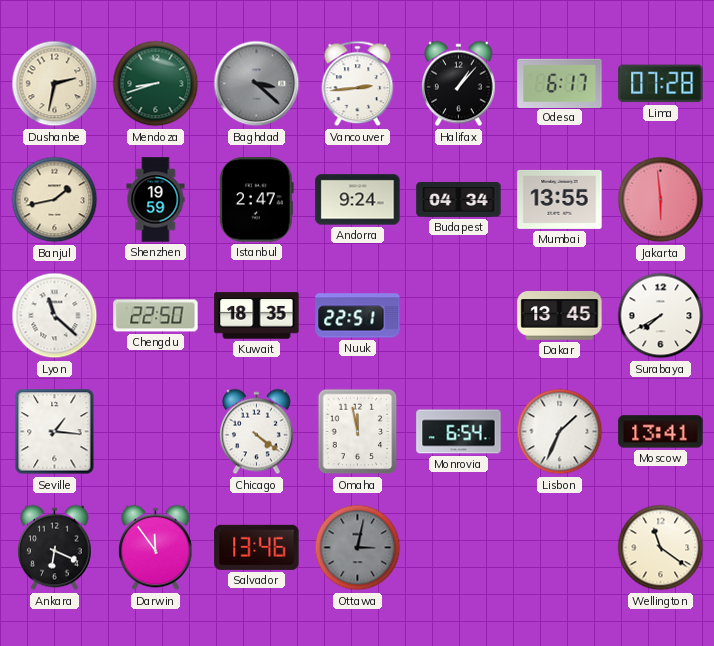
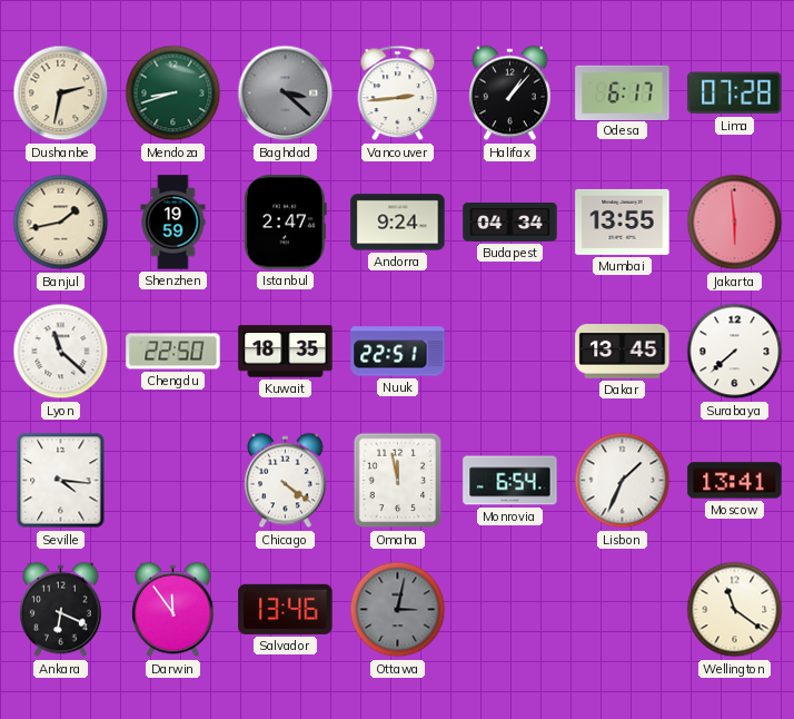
Surabaya: 7:40 -> 7:38
Seville: 1:16 -> 4:16
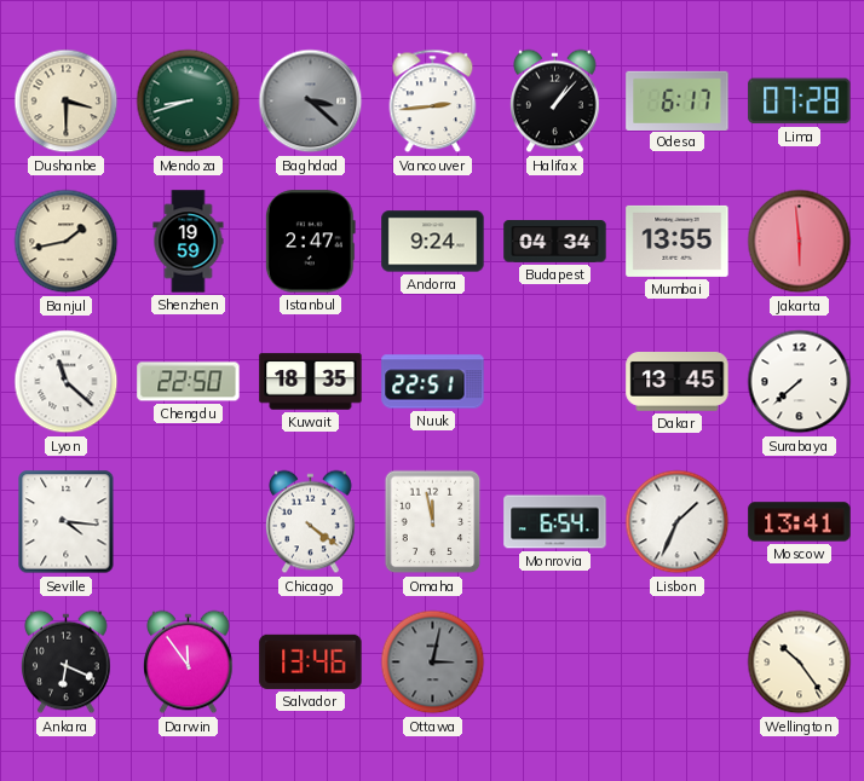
Dushanbe: 2:32 -> 3:30
Wellington: 11:21 -> 10:24
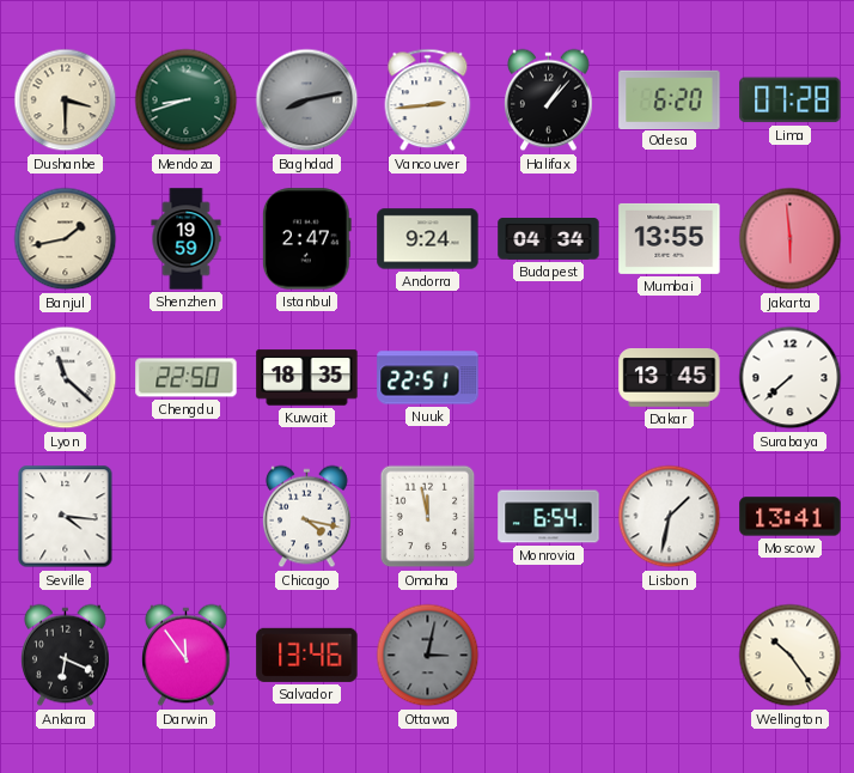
Baghdad: 3:22 -> 8:13
Odesa: 6:17 -> 6:20
Chicago: 4:21 -> 4:17
Lisbon: 1:34 -> 1:32
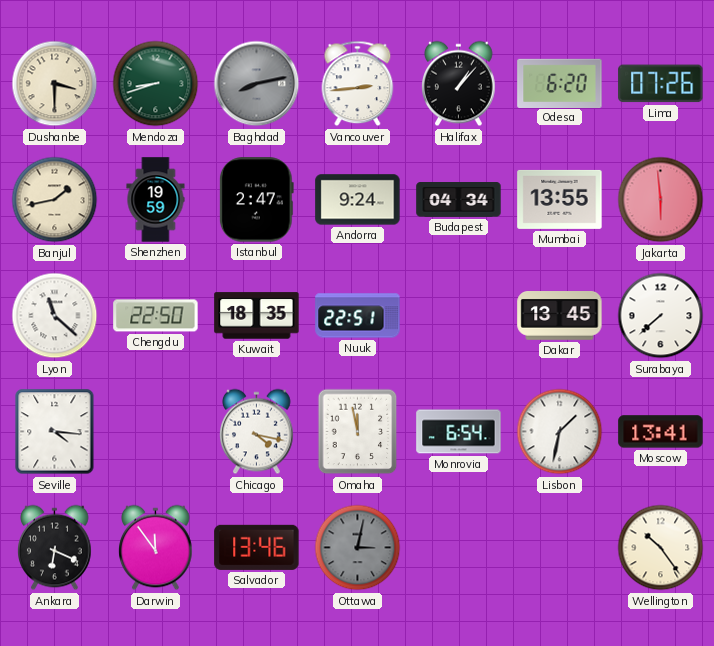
Lima: 07:28 -> 07:26
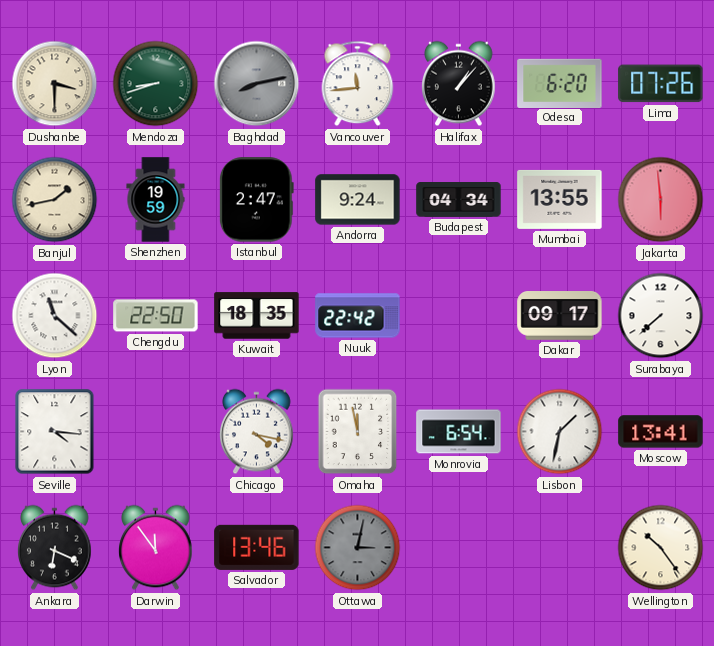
Vancouver: 2:44 -> 11:44
Nuuk: 22:51 -> 22:42
Dakar: 13:45 -> 09:17
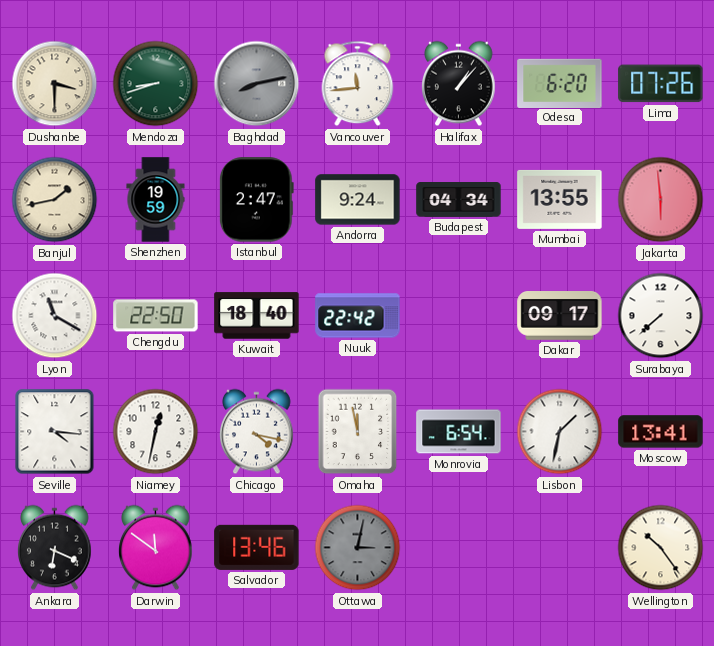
Lyon: 11:22 -> 11:20
Kuwait: 18:35 -> 18:40
Niamey: none -> 12:32
Darwin: 11:54 -> 11:51
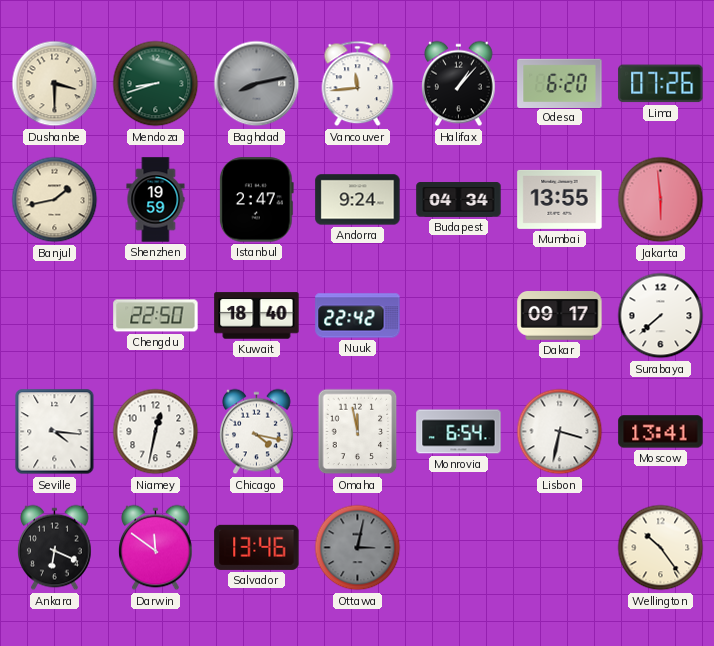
Lyon: 11:20 -> none
Lisbon: 1:32 -> 3:32
